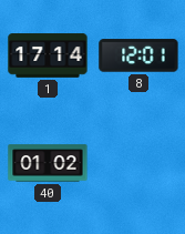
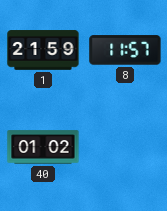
1: 17:14 -> 21:59
8: 12:01 -> 11:57
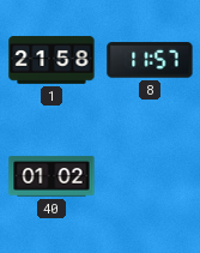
1: 21:59 -> 21:58
